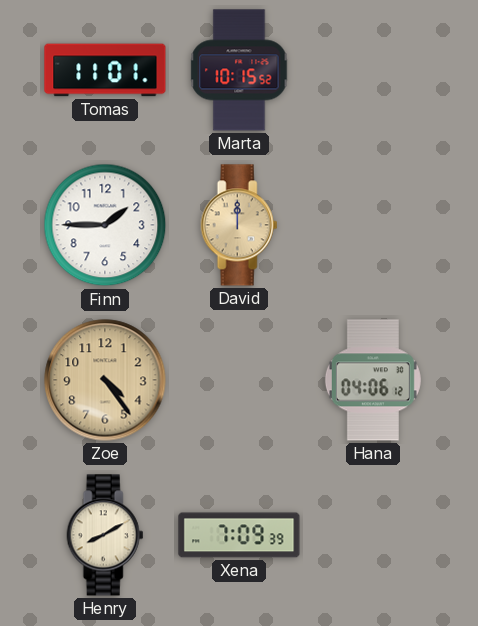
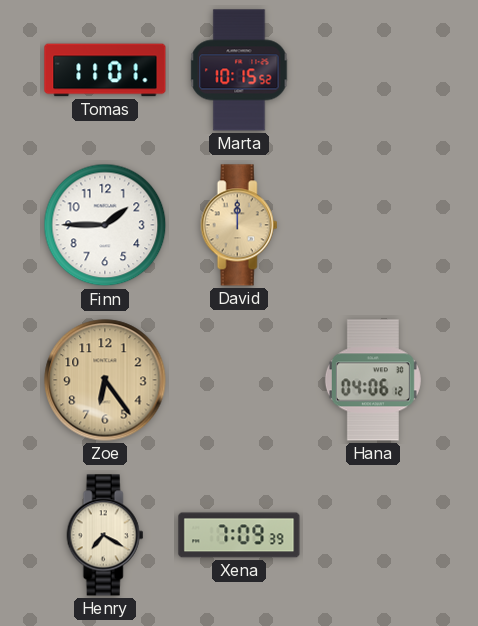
Zoe: 4:24 -> 6:24
Henry: 8:10 -> 7:20
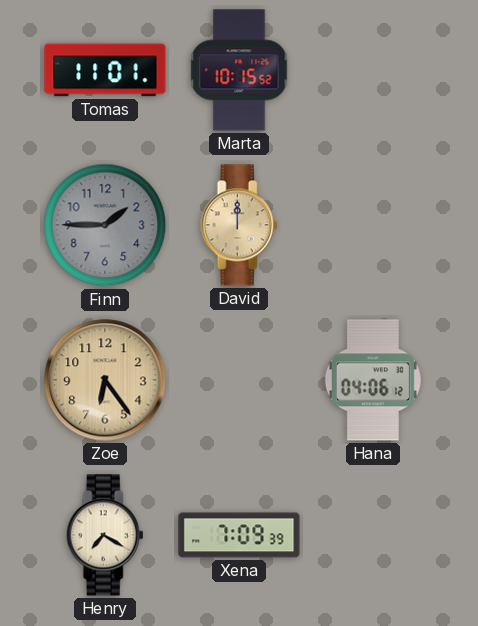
Finn dial: white -> grey
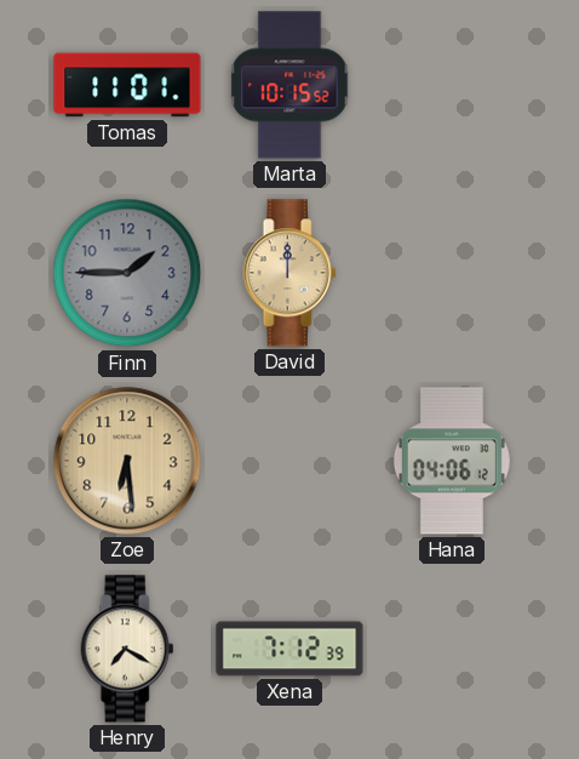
Zoe: 6:24 -> 6:29
Xena: 7:09 -> 7:12
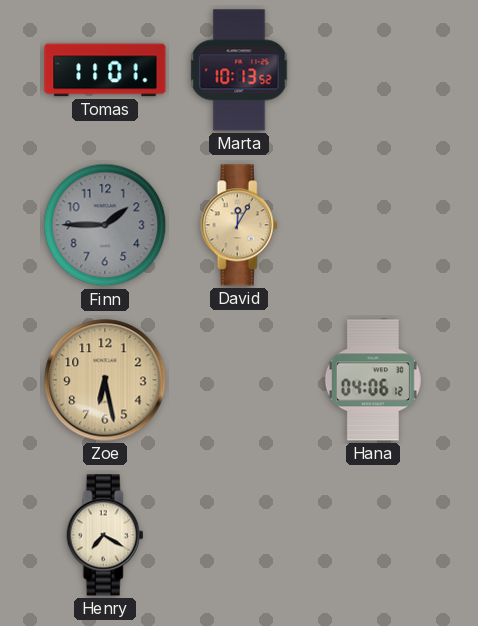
Marta: 10:15 -> 10:13
David: 12:00 -> 12:05
Zoe: 6:29 -> 6:28
Xena: 7:12 -> none
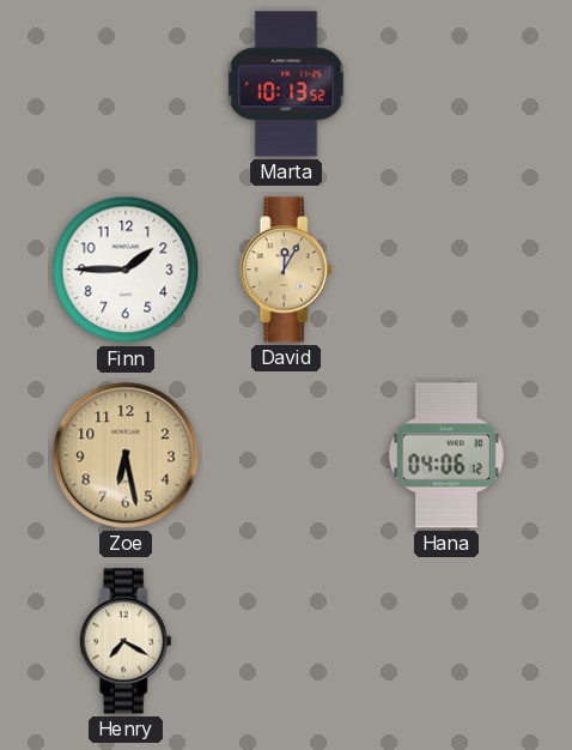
Tomas: 11:01 -> none
Finn dial: grey -> white
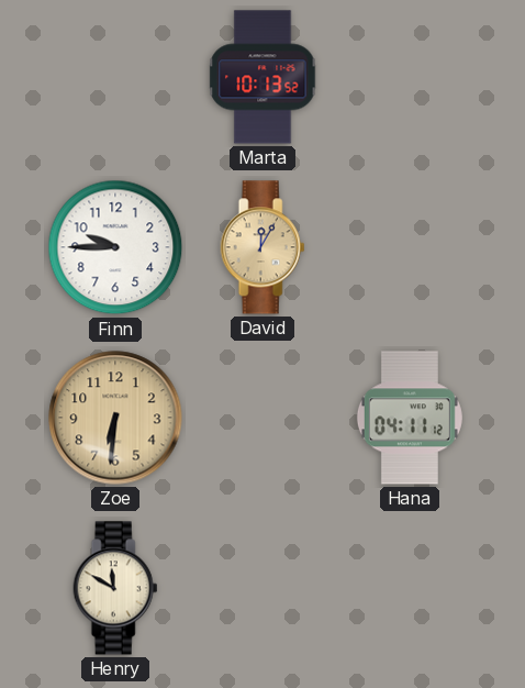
Finn: 1:45 -> 9:45
Zoe: 6:28 -> 6:31
Hana: 04:06 -> 04:11
Henry: 7:20 -> 11:50
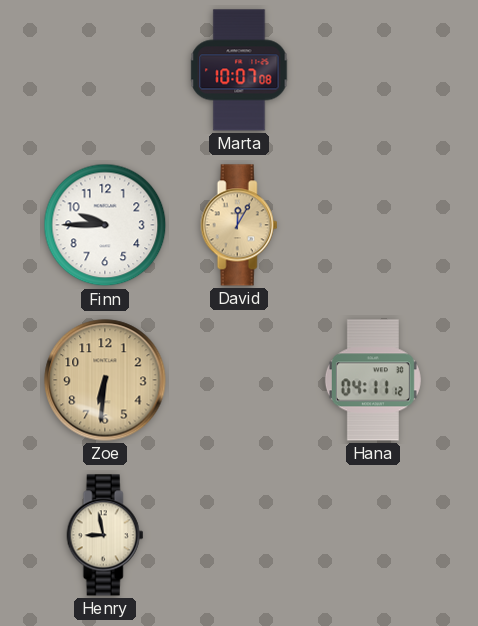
Marta: 10:13 -> 10:07
Henry: 11:50 -> 8:58
